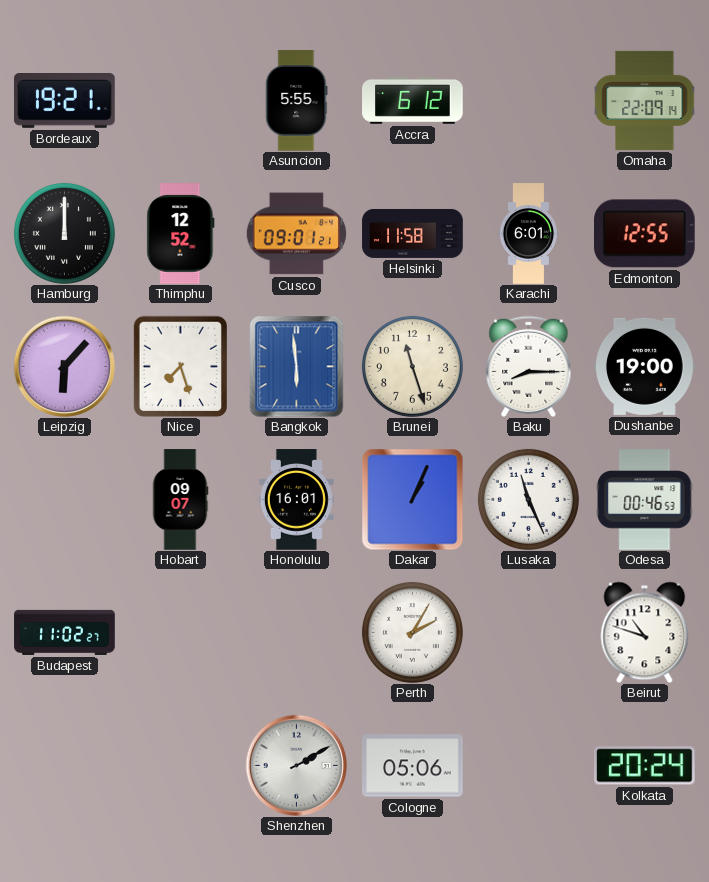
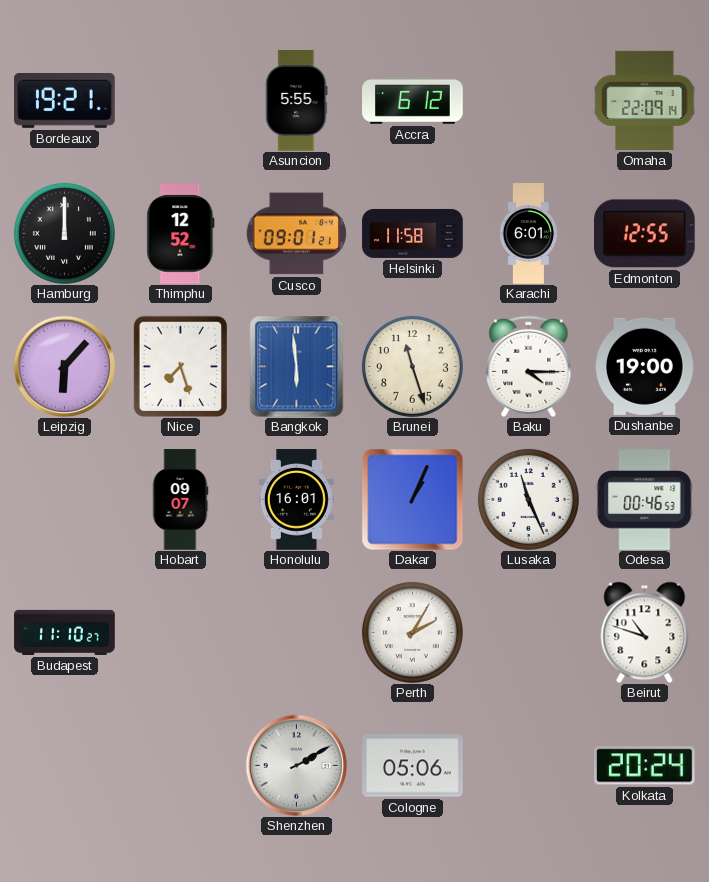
Baku: 8:15 -> 4:15
Budapest: 11:02 -> 11:10
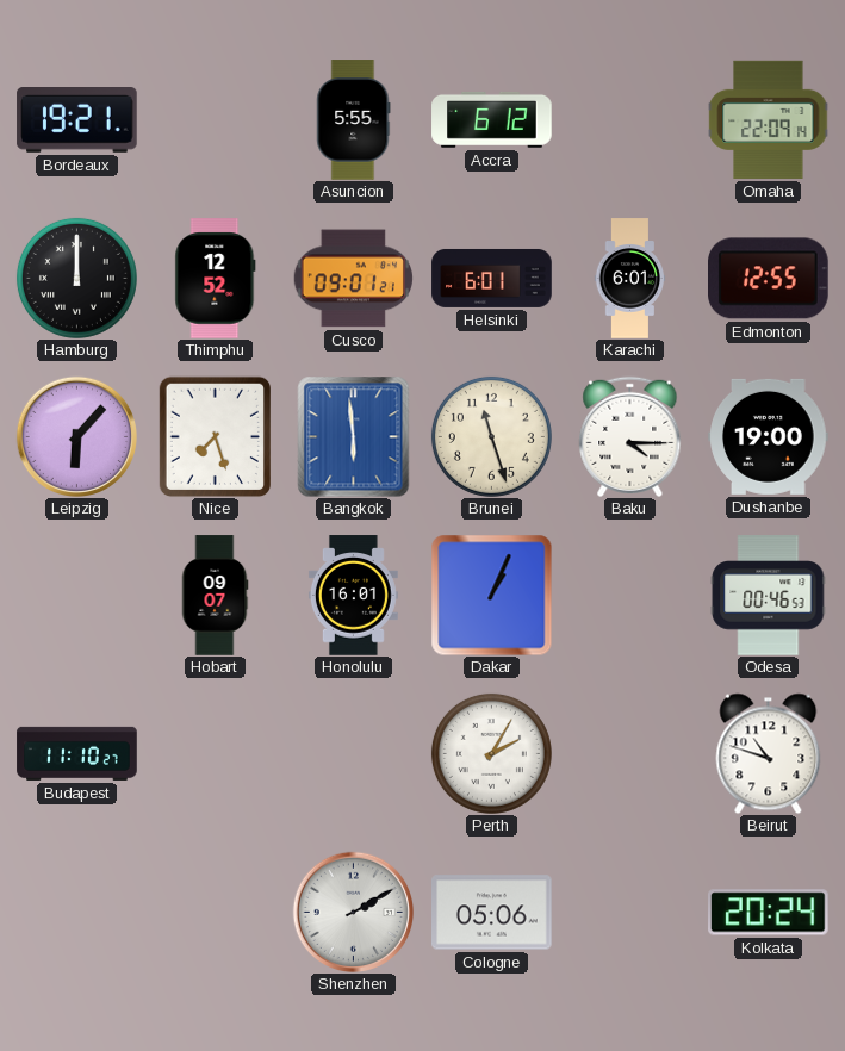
Helsinki: 11:58 -> 6:01
Lusaka: 11:26 -> none
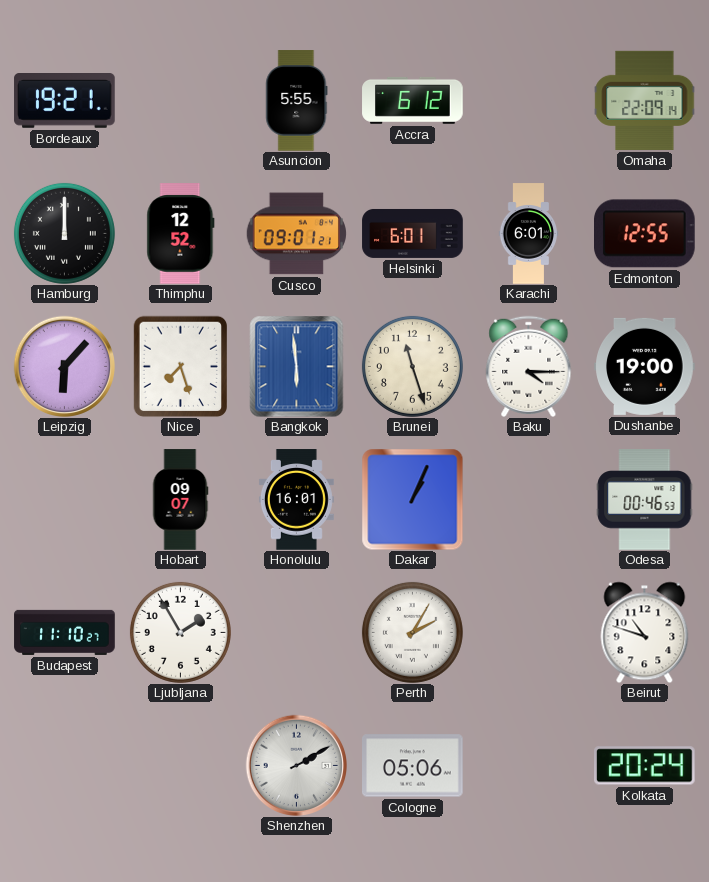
Ljubljana: none -> 1:55
